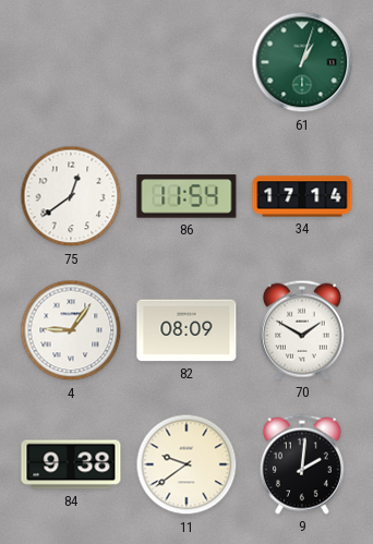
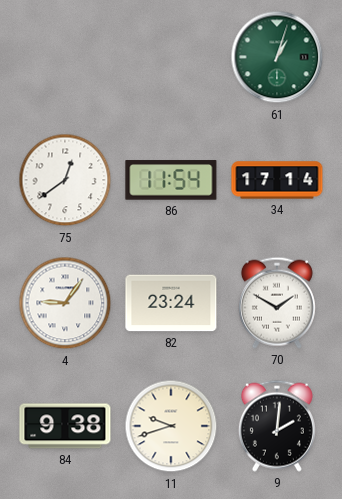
82: 08:09 -> 23:24
11: 9:39 -> 9:42
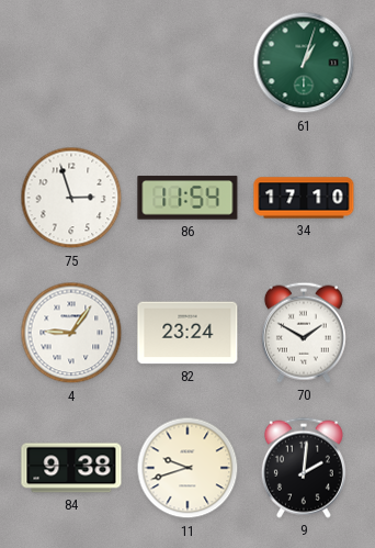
75: 12:39 -> 2:57
34: 17:14 -> 17:10
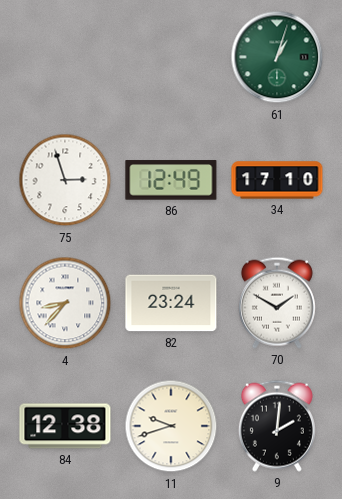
86: 11:54 -> 12:49
4: 9:06 -> 8:37
84: 9:38 -> 12:38
